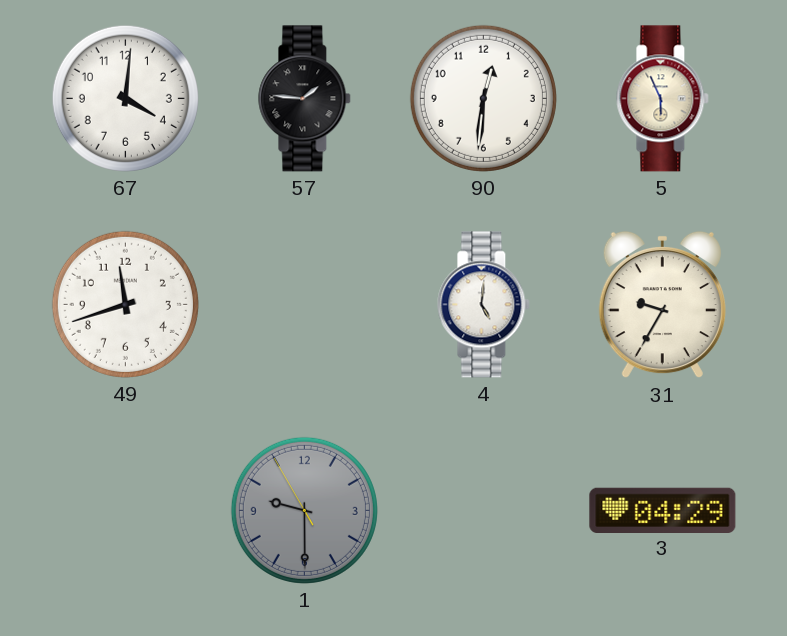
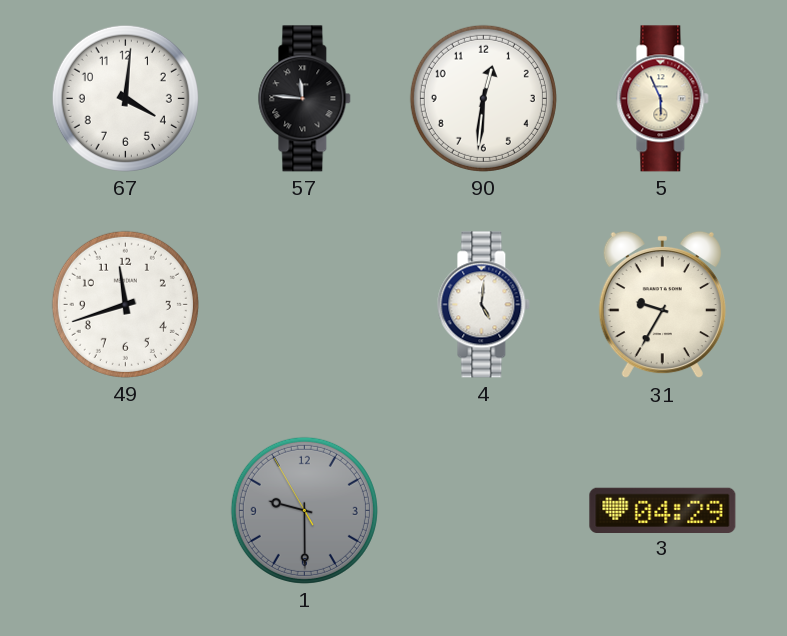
57: 1:46 -> 11:46
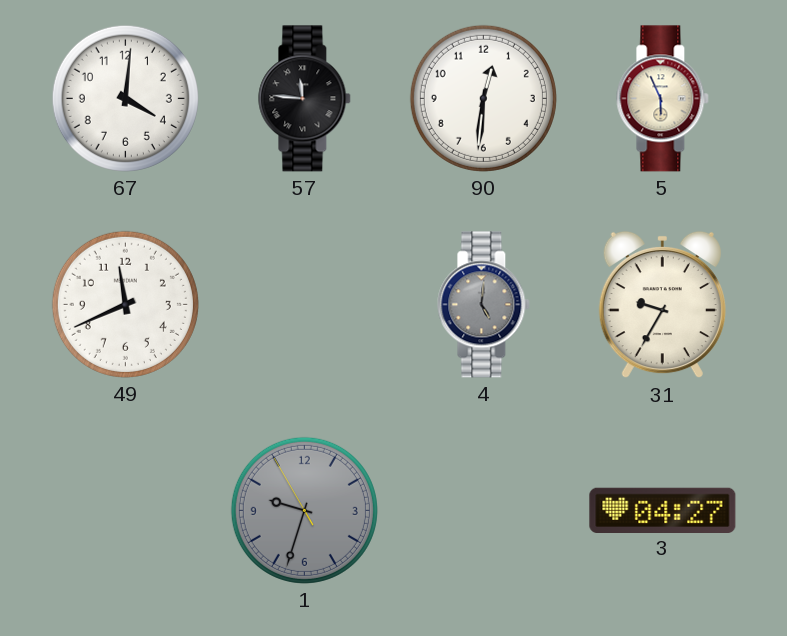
49: 11:42 -> 11:41
4 dial: white -> grey
1: 9:29 -> 9:32
3: 04:29 -> 04:27
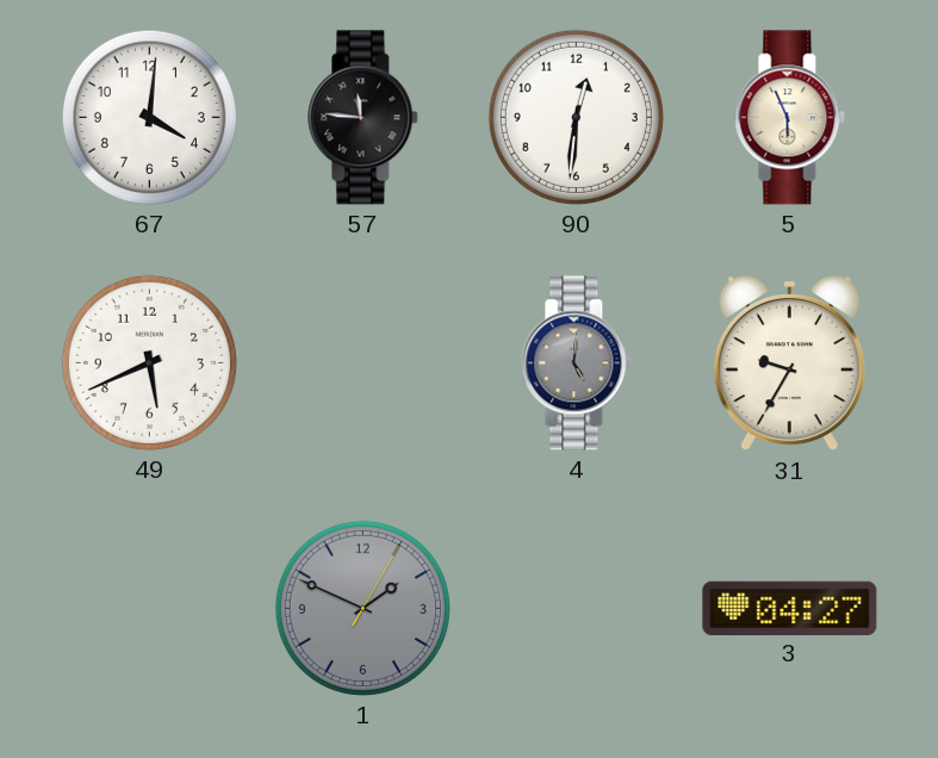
49: 11:41 -> 5:41
1: 9:32 -> 1:49
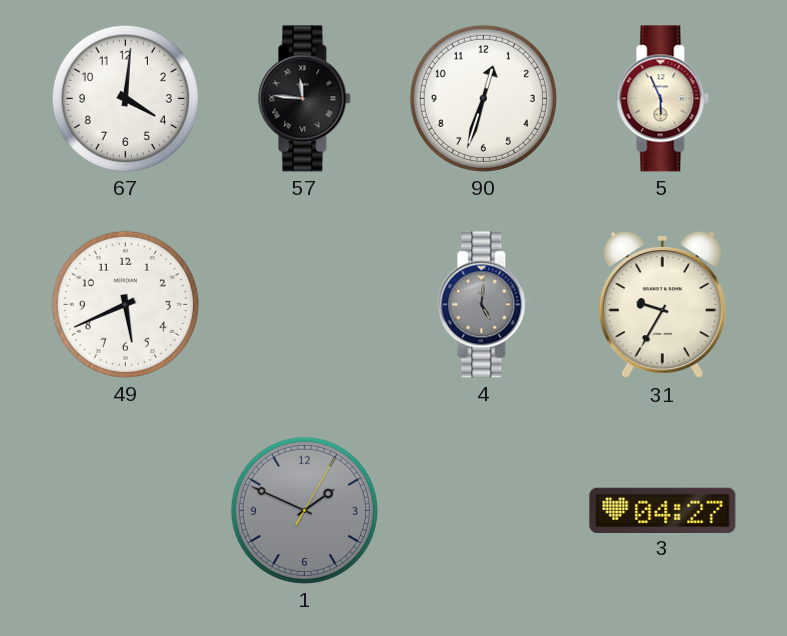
90: 12:31 -> 12:33
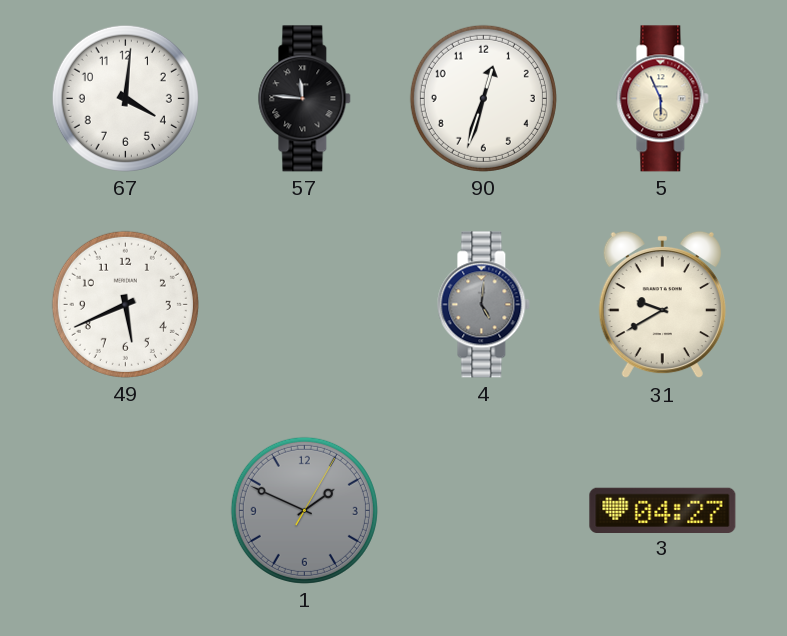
31: 9:35 -> 9:40
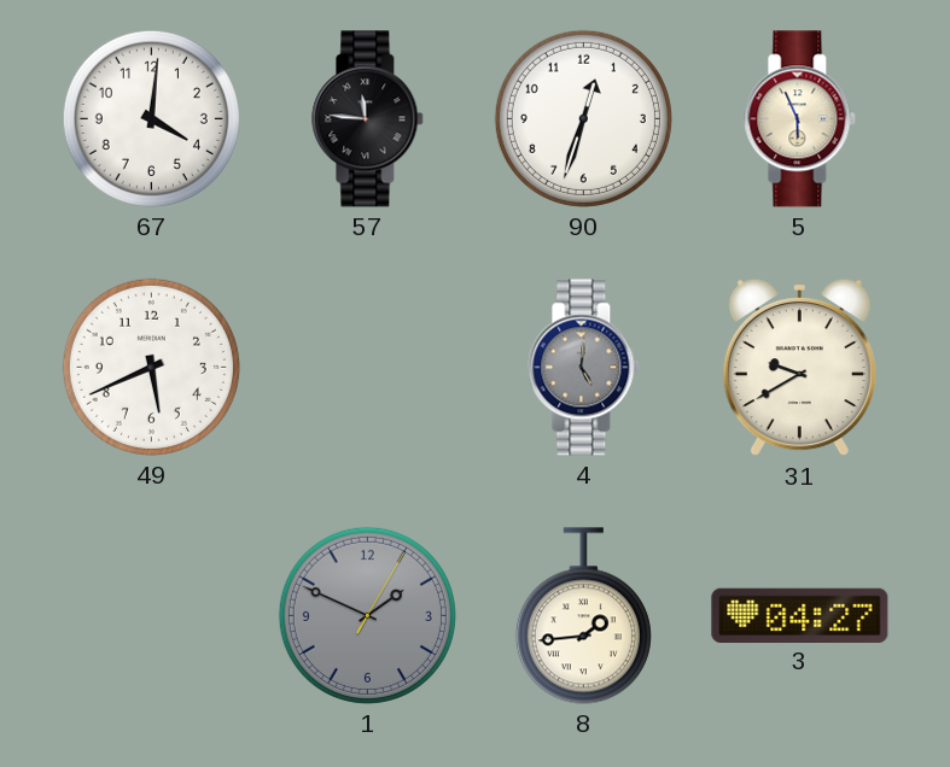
8: none -> 1:44
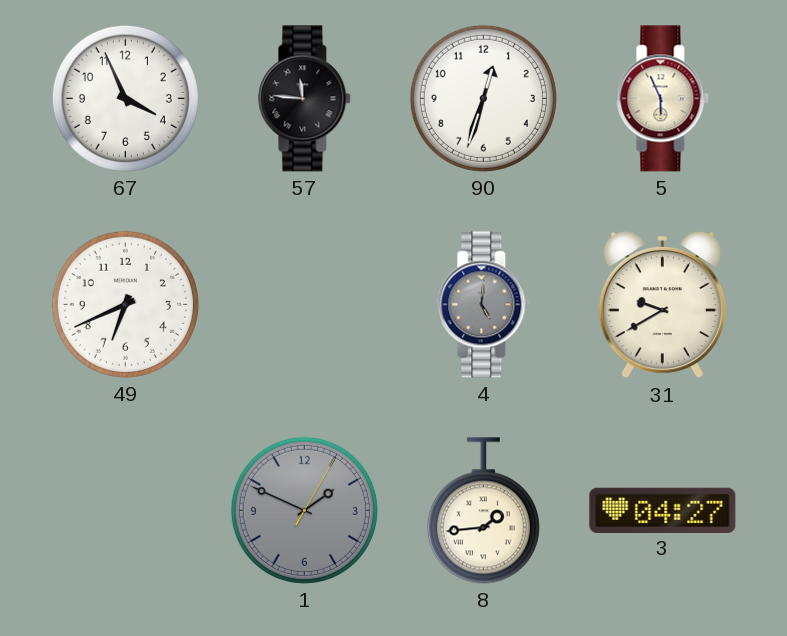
67: 4:01 -> 3:56
49: 5:41 -> 6:41
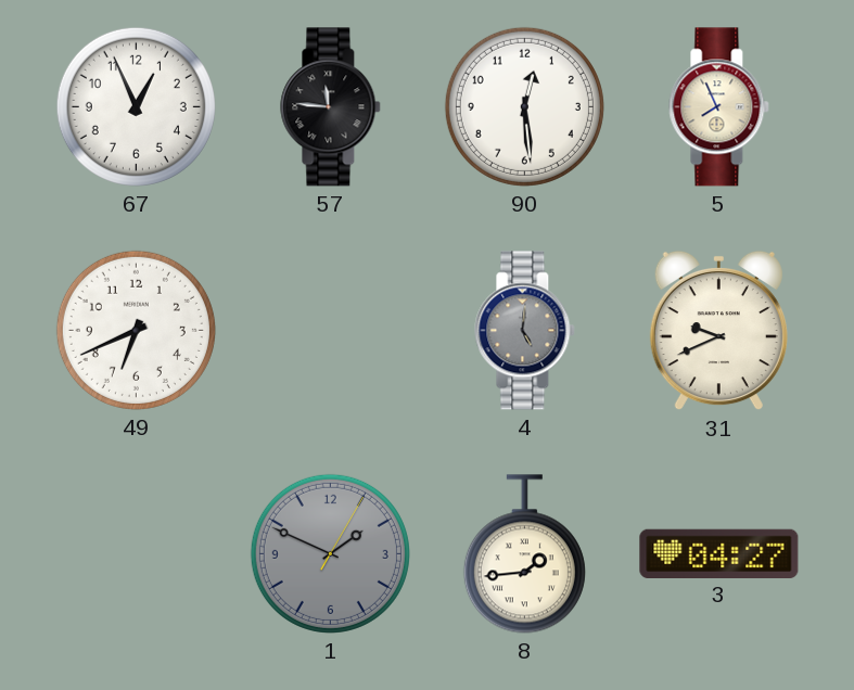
67: 3:56 -> 12:56
90: 12:33 -> 12:29
5: 5:56 -> 7:56
31: 9:40 -> 9:41
